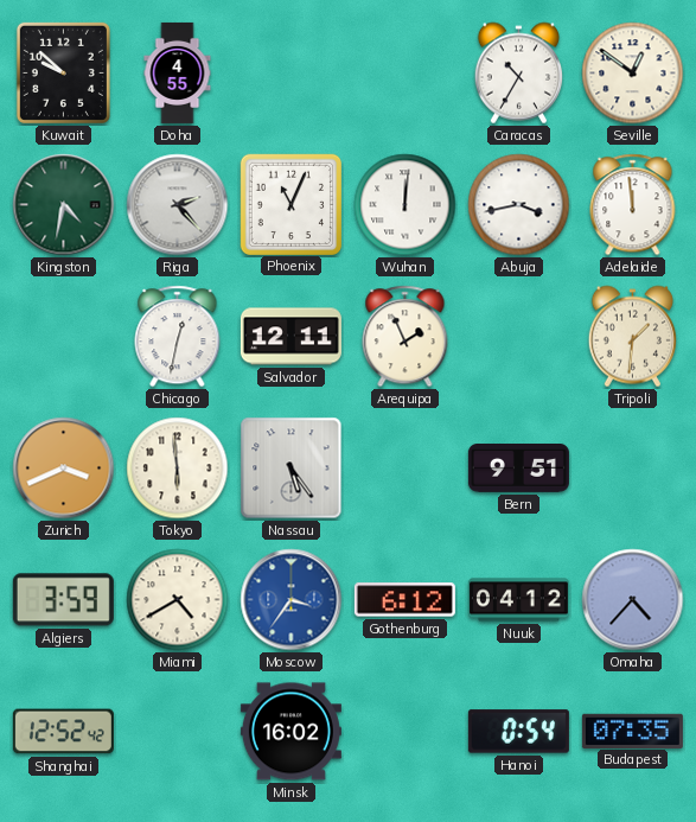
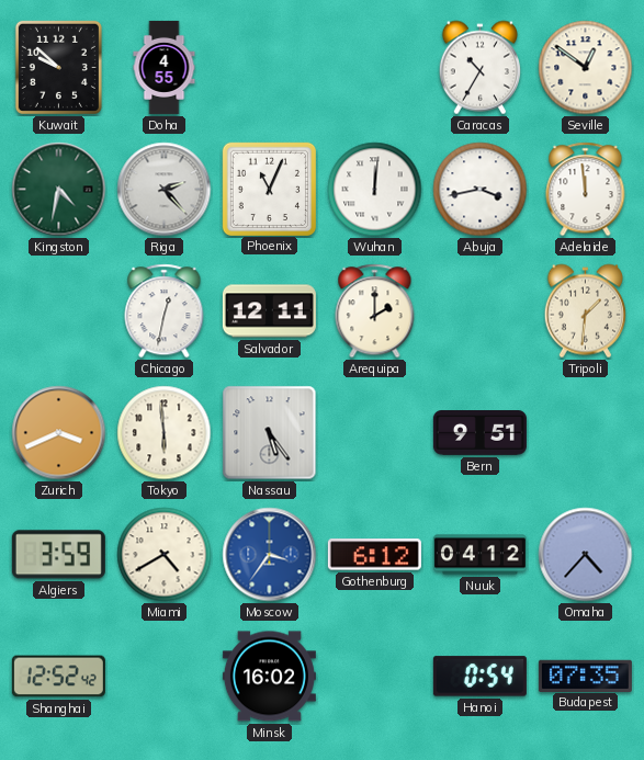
Arequipa: 1:56 -> 2:00
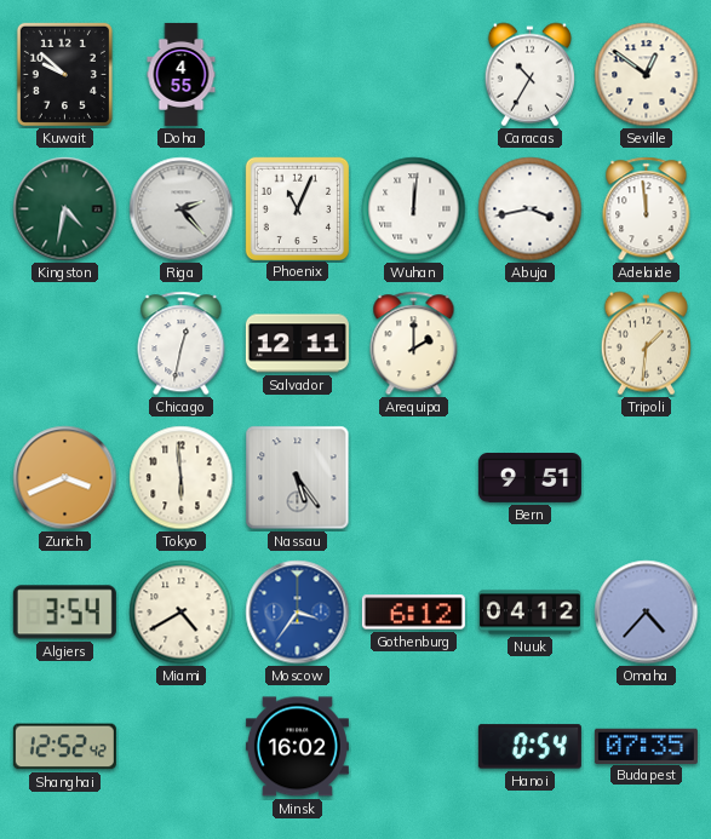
Algiers: 3:59 -> 3:54
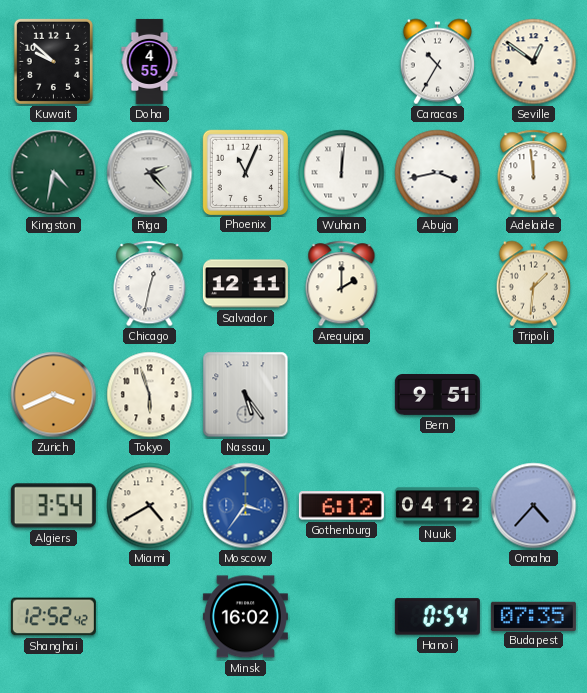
Tokyo: 5:59 -> 5:57
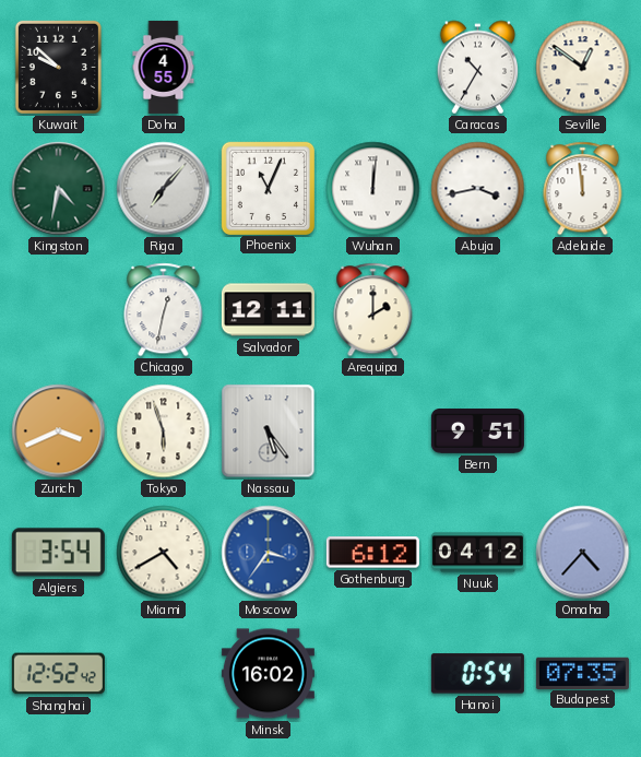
Riga: 2:23 -> 7:07
Tripoli: 1:31 -> none
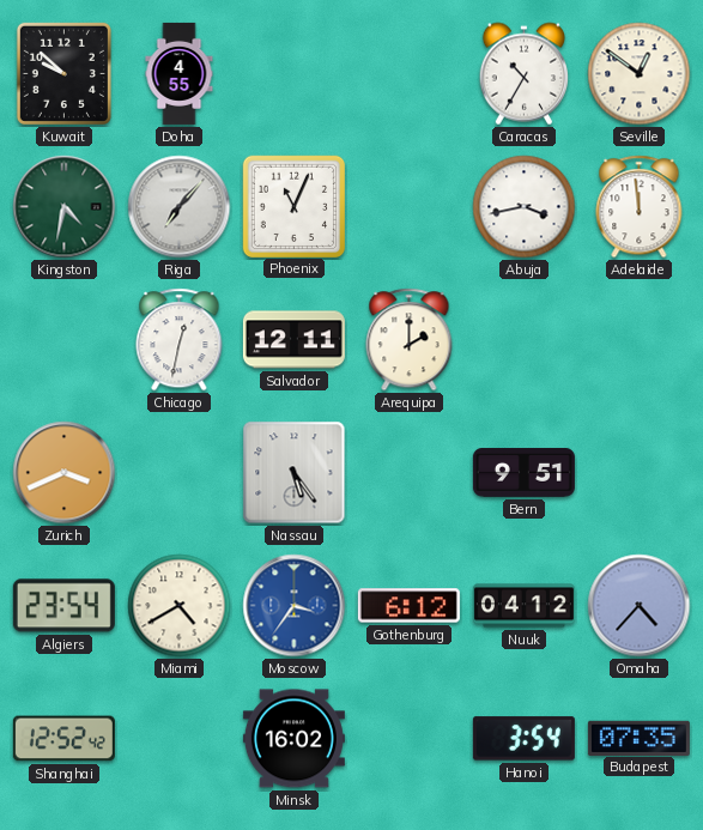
Wuhan: 12:01 -> none
Tokyo: 5:57 -> none
Algiers: 3:54 -> 23:54
Hanoi: 0:54 -> 3:54
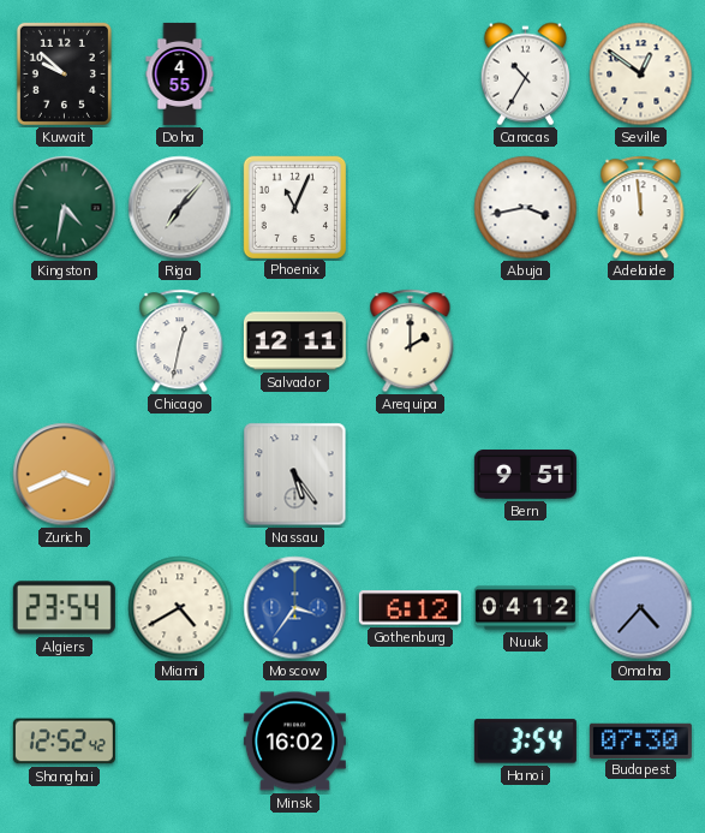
Budapest: 07:35 -> 07:30
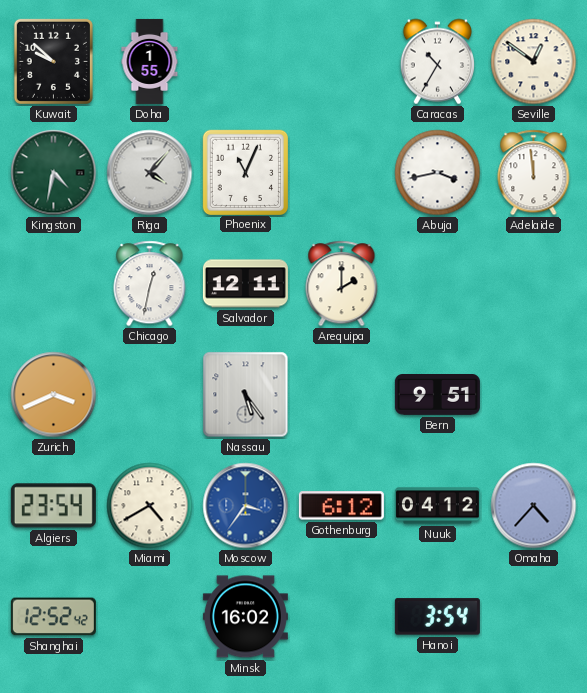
Doha: 4:55 -> 1:55
Riga: 7:07 -> 4:07
Budapest: 07:30 -> none
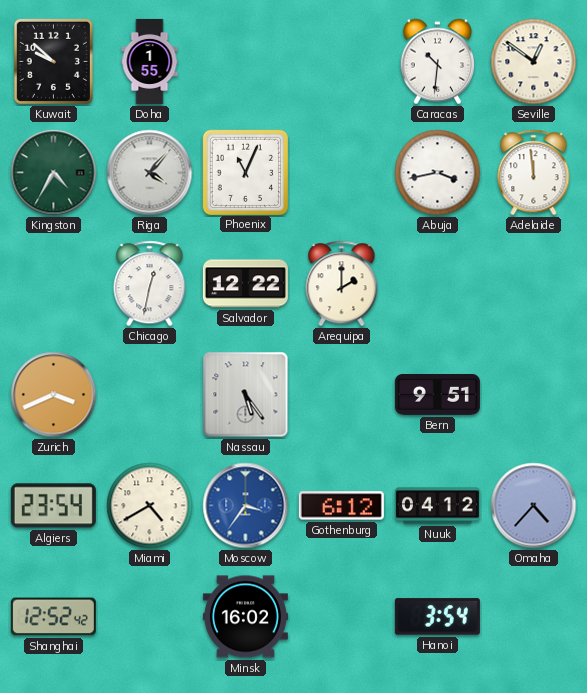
Caracas: 10:35 -> 10:31
Kingston: 4:32 -> 4:35
Salvador: 12:11 -> 12:22
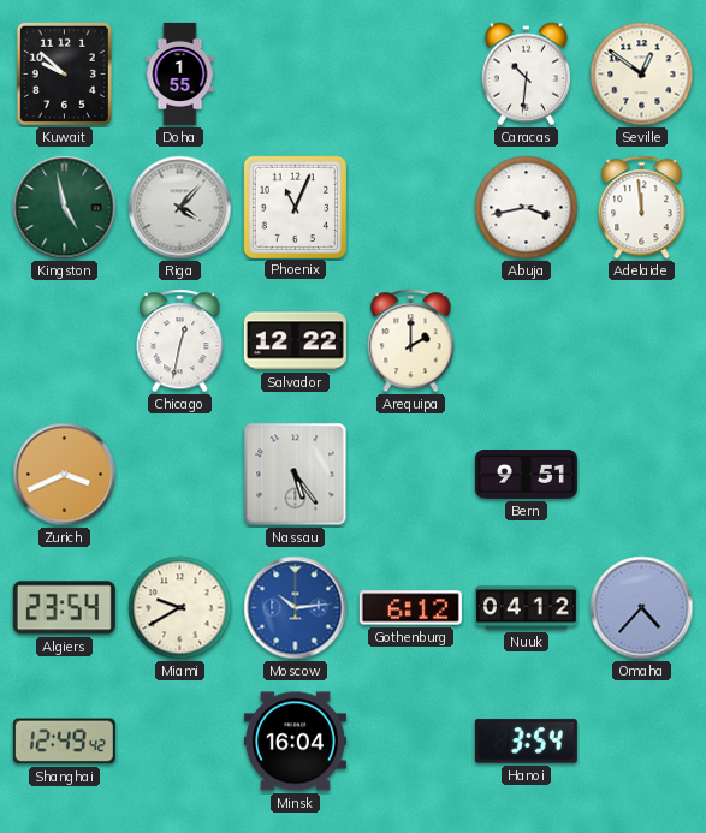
Kingston: 4:35 -> 4:58
Miami: 4:40 -> 9:40
Moscow: 3:36 -> 10:14
Shanghai: 12:52 -> 12:49
Minsk: 16:02 -> 16:04
